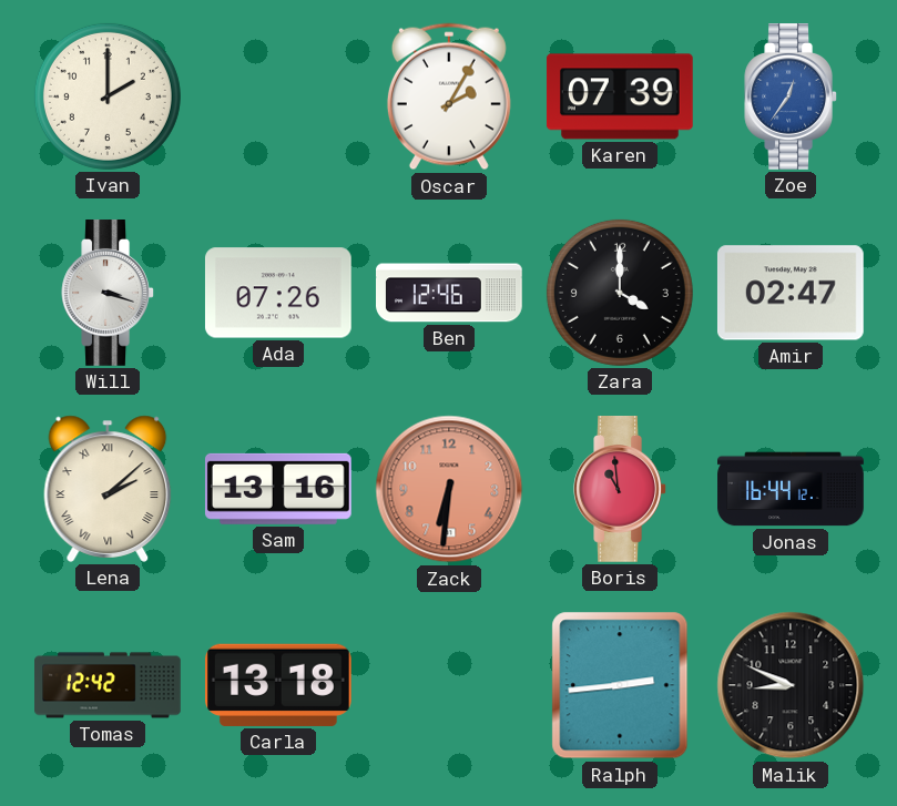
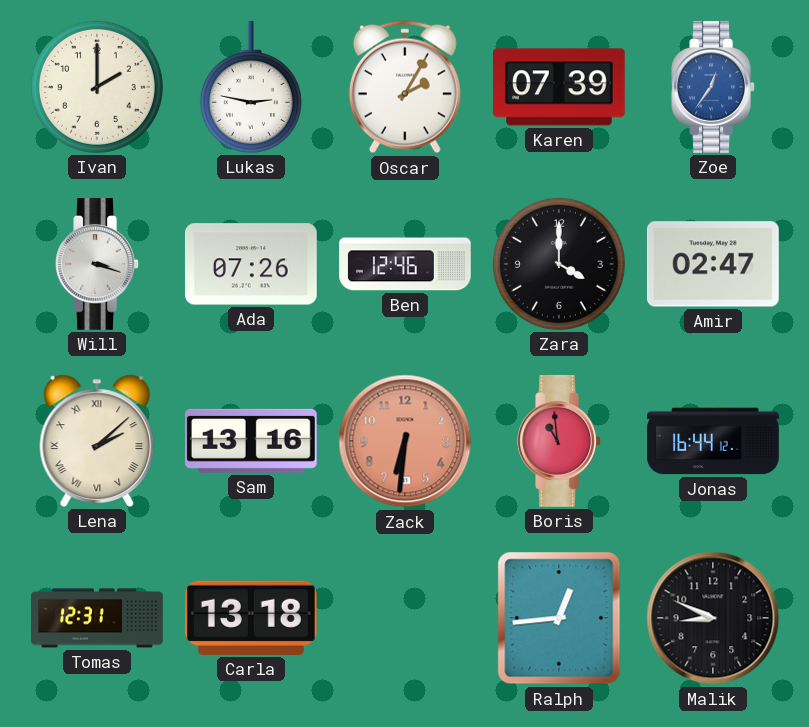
Lukas: none -> 2:47
Tomas: 12:42 -> 12:31
Ralph: 2:44 -> 12:44
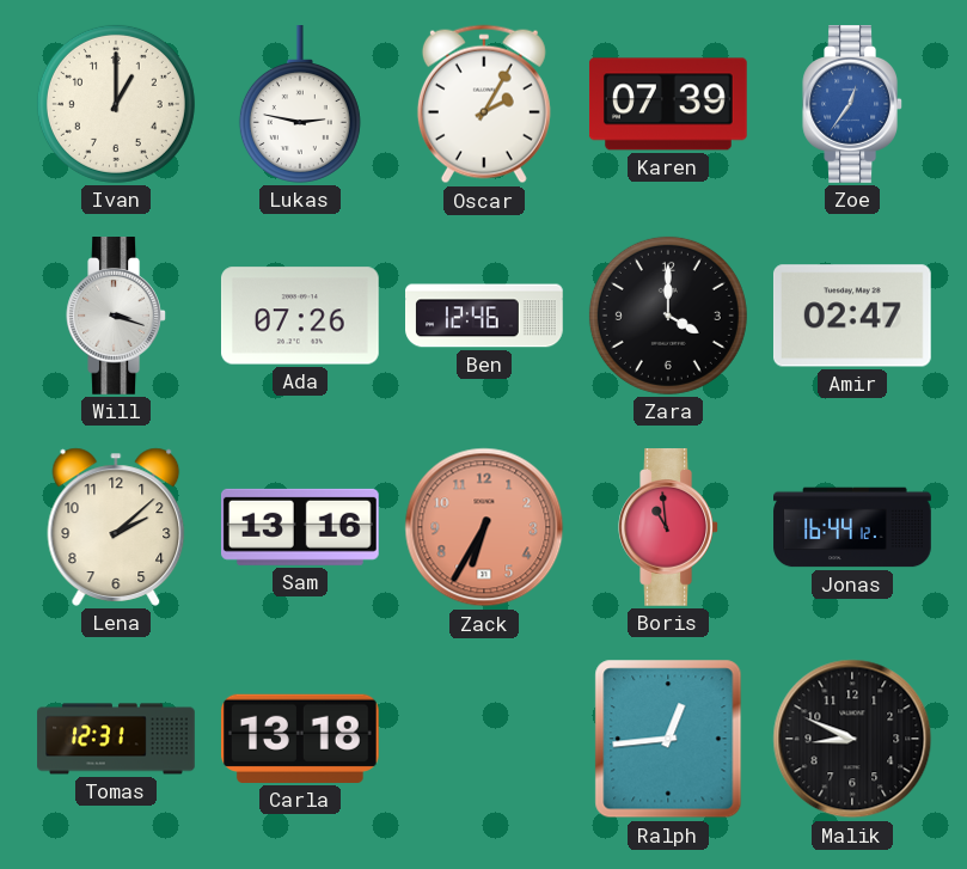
Ivan: 2:00 -> 1:00
Lena numerals: Roman -> Arabic
Zack: 6:31 -> 6:35
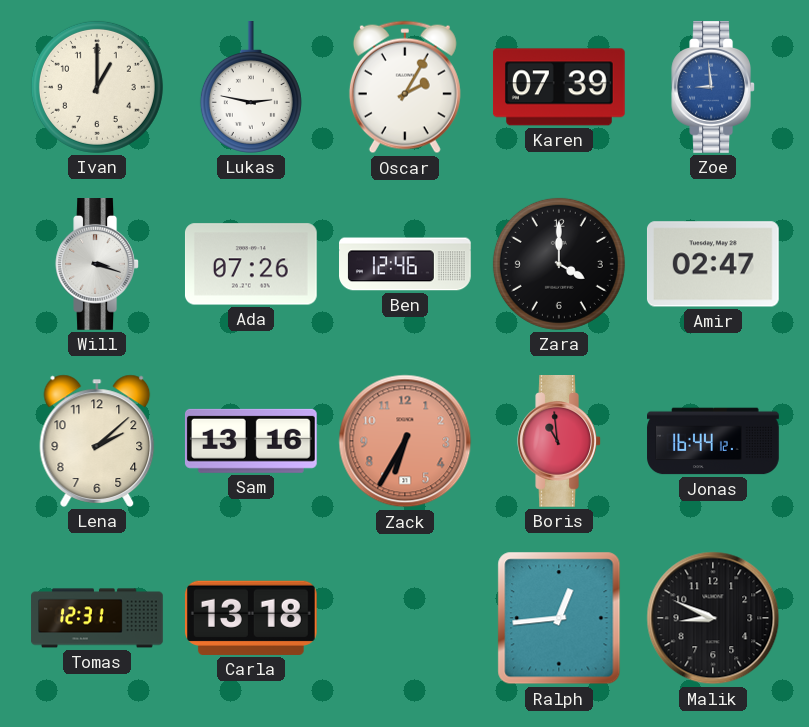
Zoe: 12:36 -> 8:59
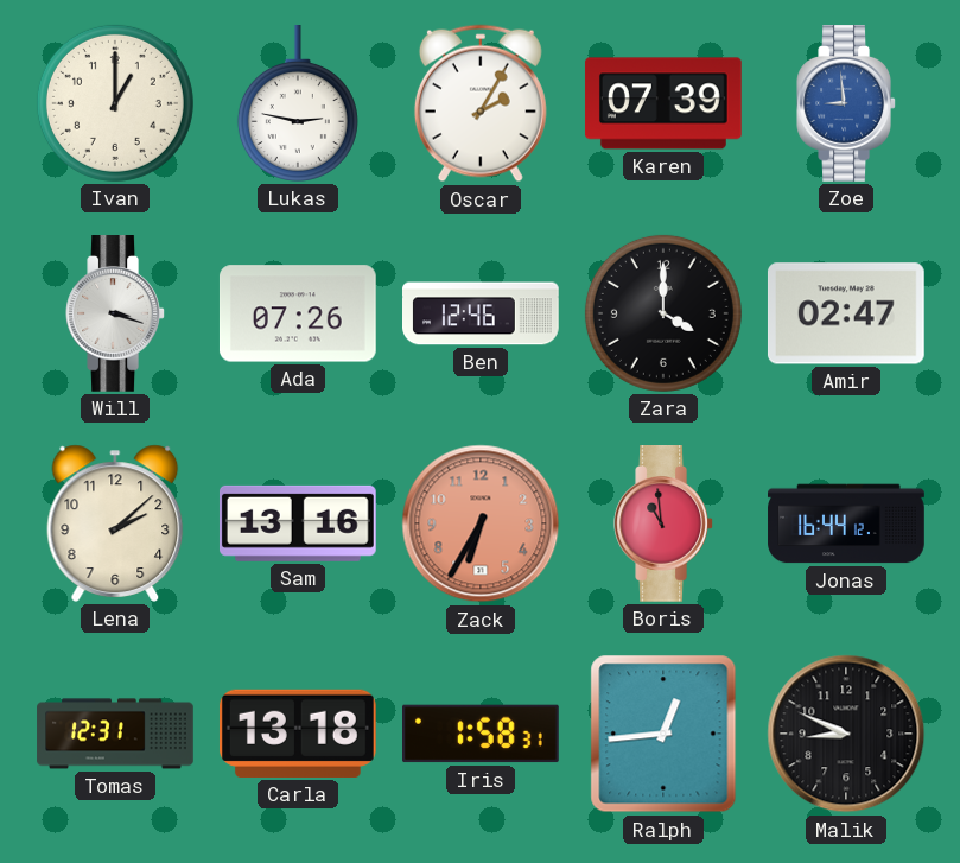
Iris: none -> 1:58
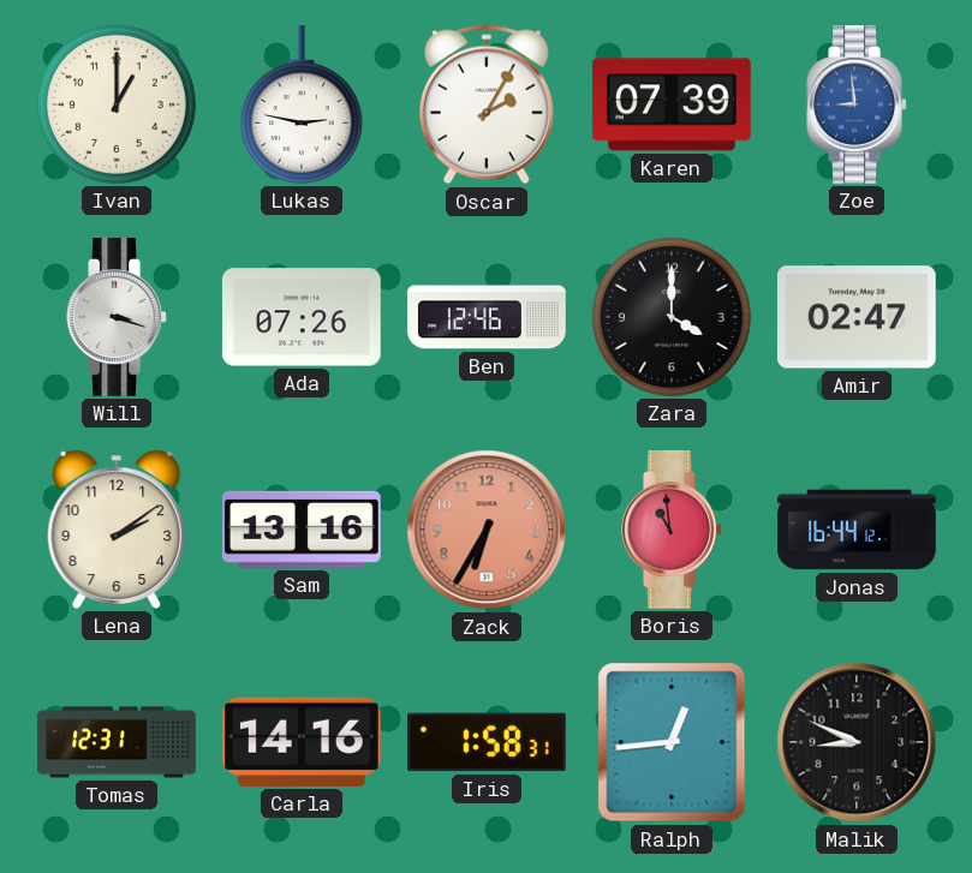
Lena: 2:08 -> 2:09
Carla: 13:18 -> 14:16
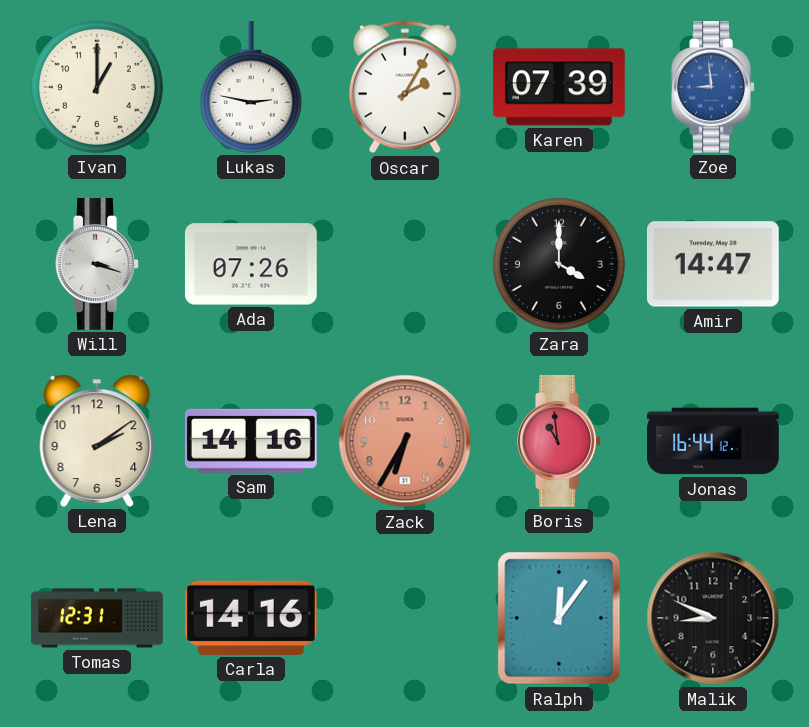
Ben: 12:46 -> none
Amir: 02:47 -> 14:47
Sam: 13:16 -> 14:16
Iris: 1:58 -> none
Ralph: 12:44 -> 12:06
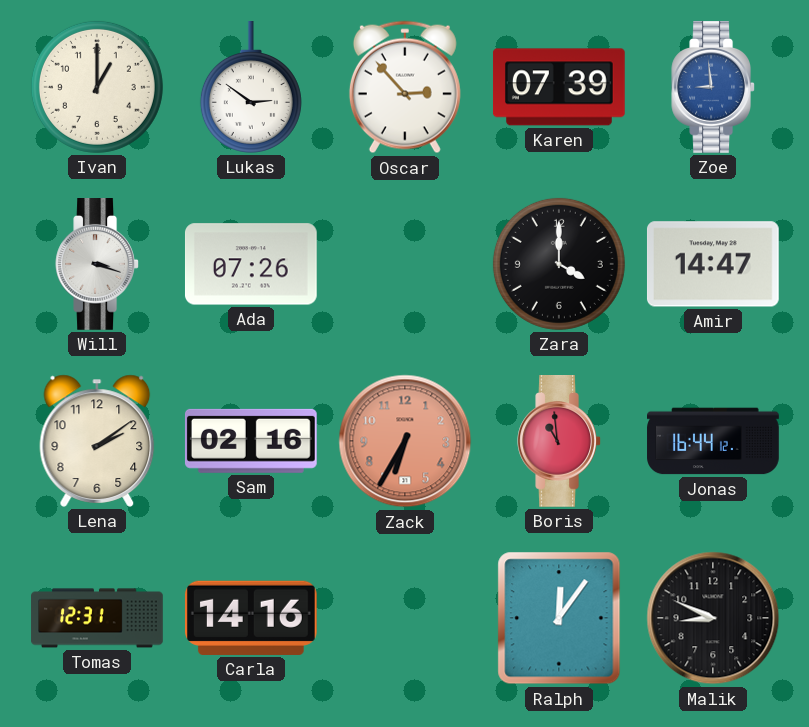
Lukas: 2:47 -> 2:51
Oscar: 2:05 -> 2:53
Sam: 14:16 -> 02:16
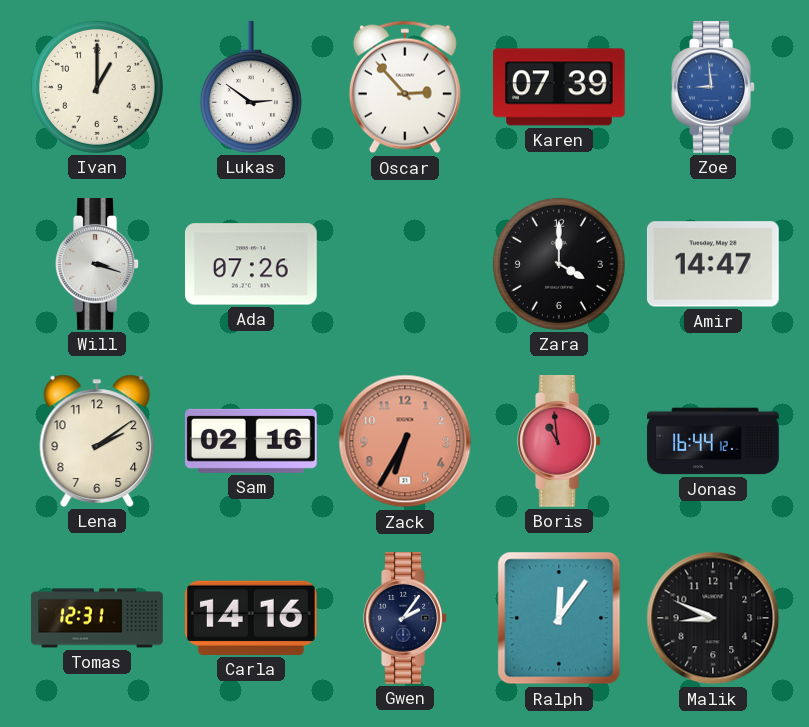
Gwen: none -> 2:06
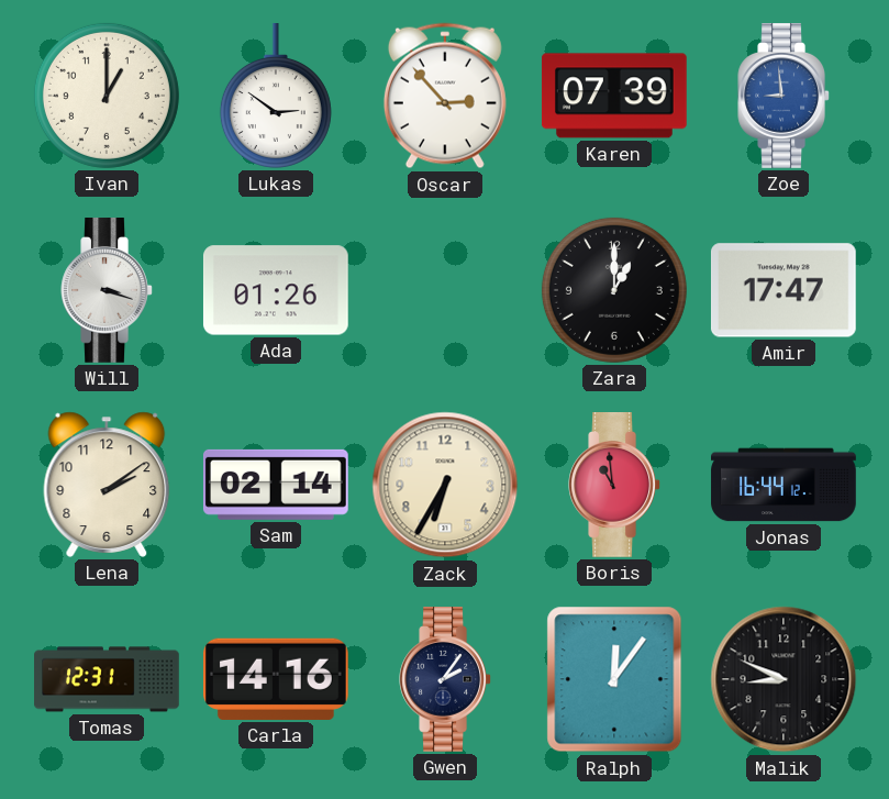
Ada: 07:26 -> 01:26
Zara: 4:00 -> 1:00
Amir: 14:47 -> 17:47
Sam: 02:16 -> 02:14
Zack dial: salmon -> cream
